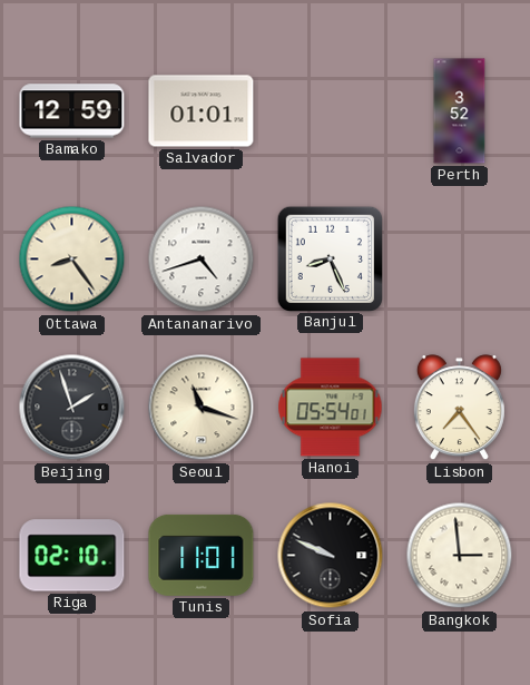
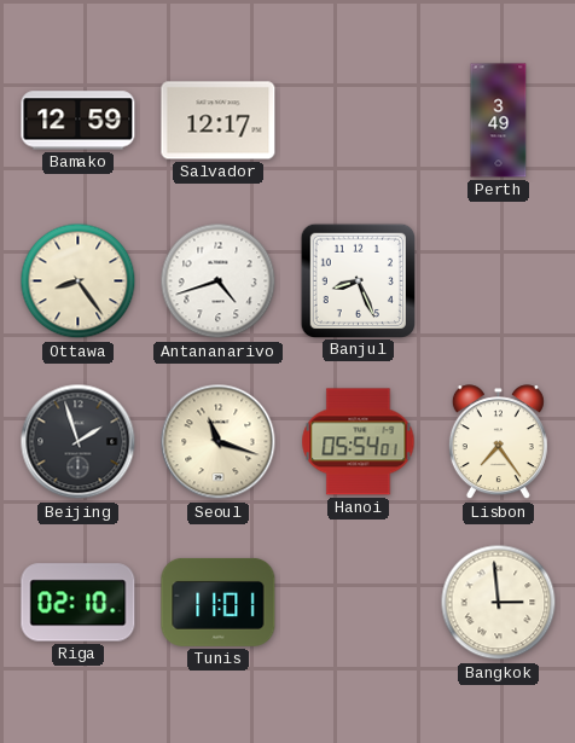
Salvador: 01:01 -> 12:17
Perth: 3:52 -> 3:49
Sofia: 9:49 -> none
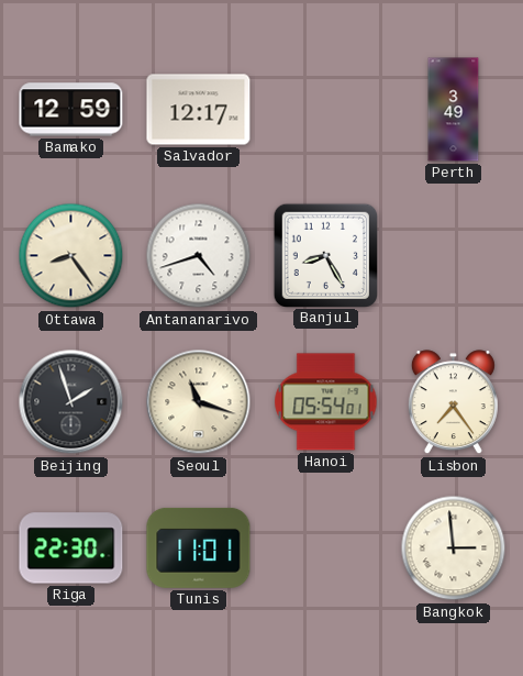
Banjul: 8:26 -> 8:25
Riga: 02:10 -> 22:30
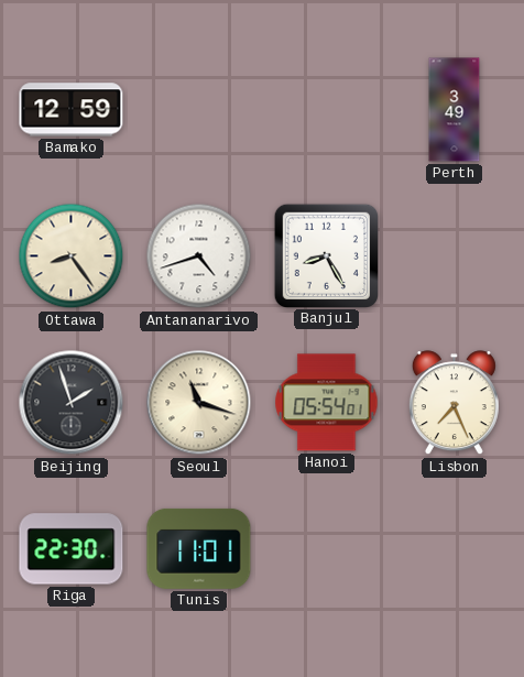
Salvador: 12:17 -> none
Lisbon: 7:24 -> 7:26
Bangkok: 2:59 -> none
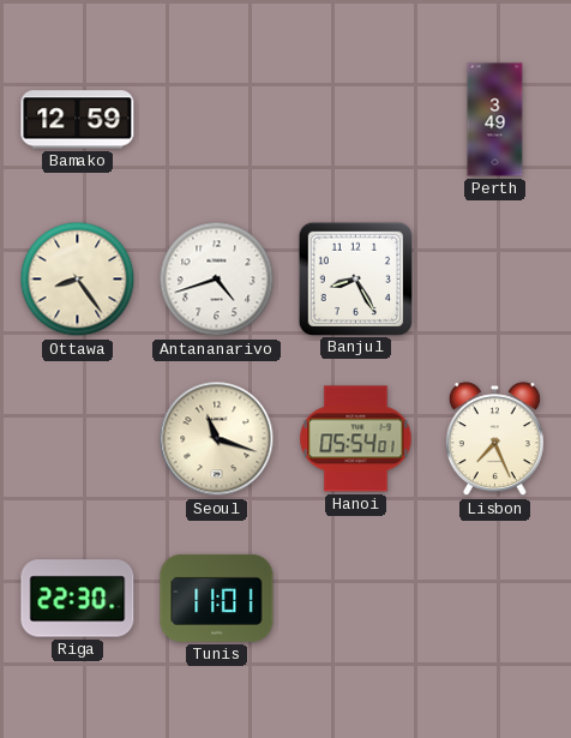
Beijing: 1:57 -> none
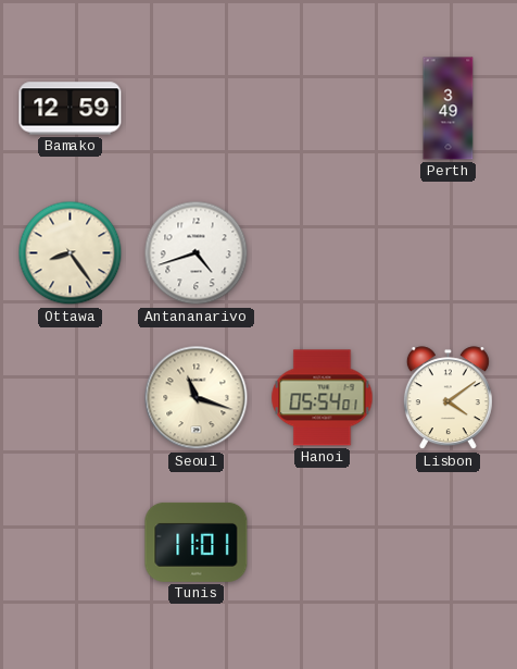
Banjul: 8:25 -> none
Lisbon: 7:26 -> 4:09
Riga: 22:30 -> none
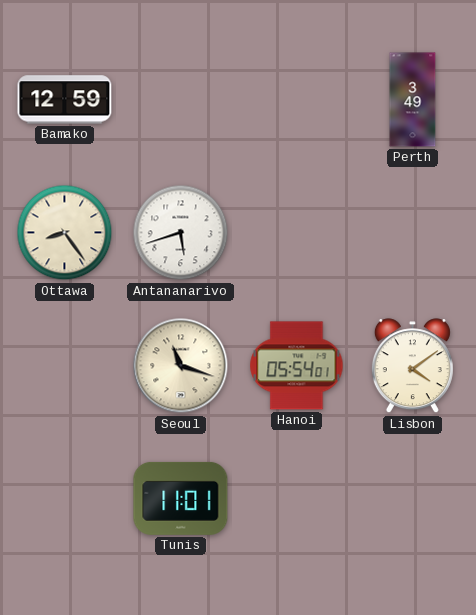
Antananarivo: 4:42 -> 5:42
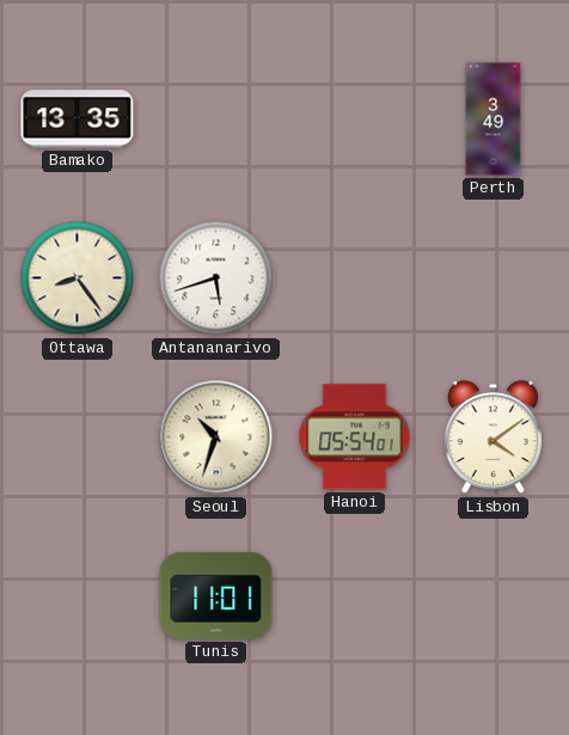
Bamako: 12:59 -> 13:35
Seoul: 11:18 -> 10:33
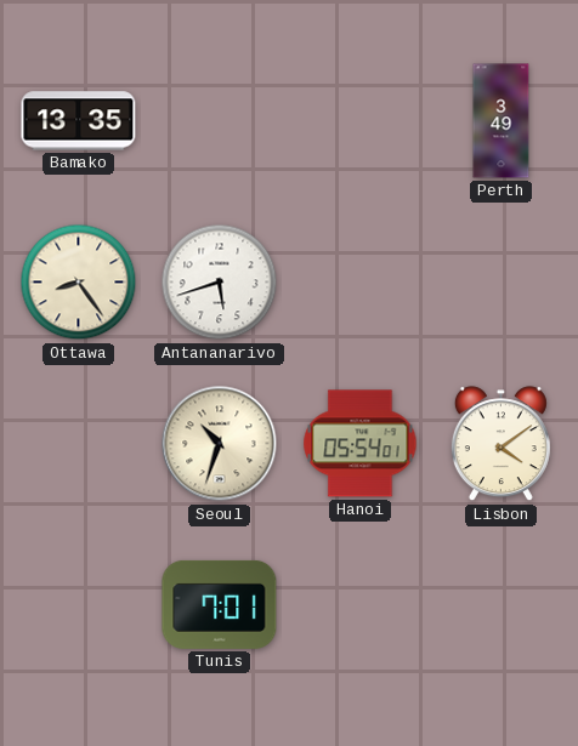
Tunis: 11:01 -> 7:01
